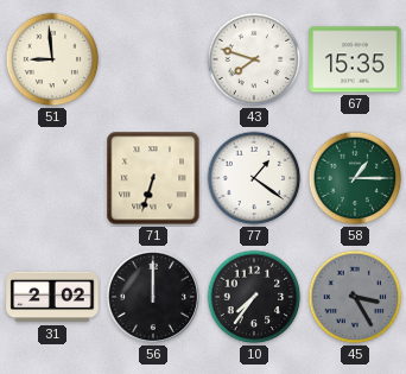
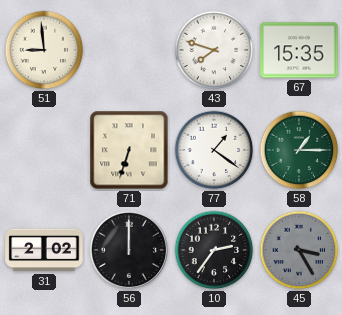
10: 7:36 -> 2:36
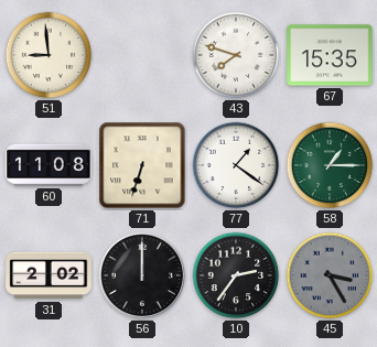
60: none -> 11:08
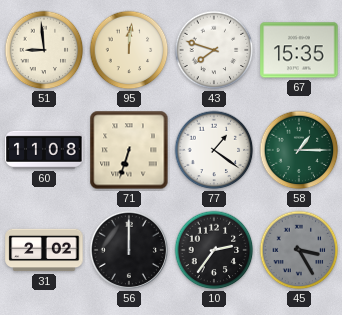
95: none -> 12:01
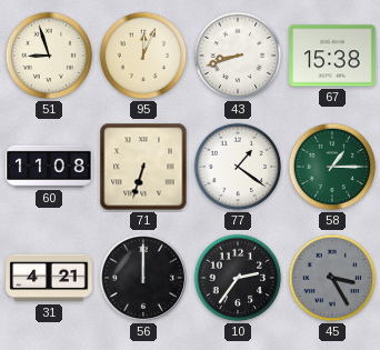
51: 8:59 -> 8:57
95: 12:01 -> 12:04
43: 7:48 -> 8:42
67: 15:35 -> 15:38
31: 2:02 -> 4:21
